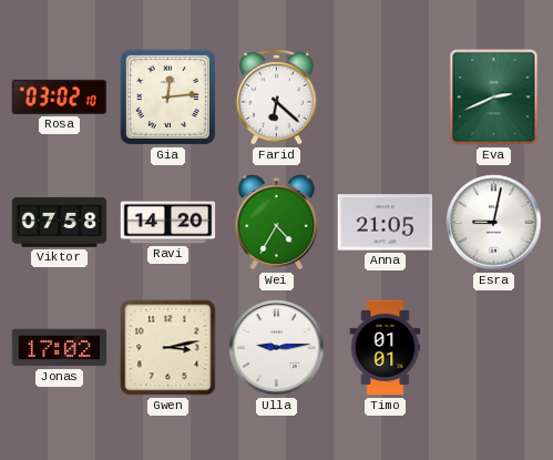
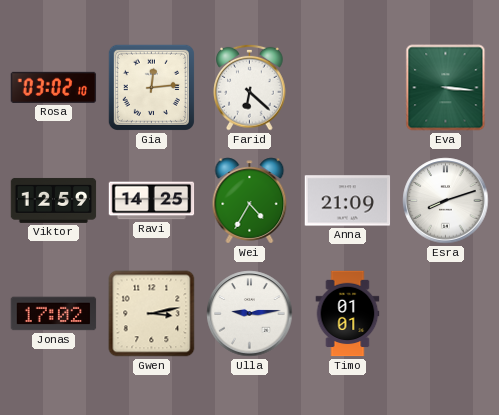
Eva: 2:41 -> 3:16
Viktor: 07:58 -> 12:59
Ravi: 14:20 -> 14:25
Anna: 21:05 -> 21:09
Esra: 9:02 -> 8:12
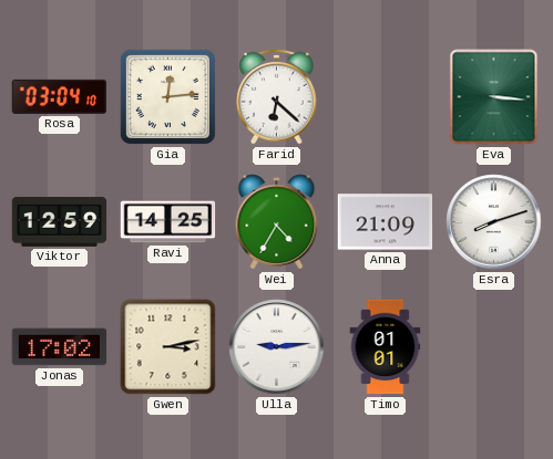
Rosa: 03:02 -> 03:04
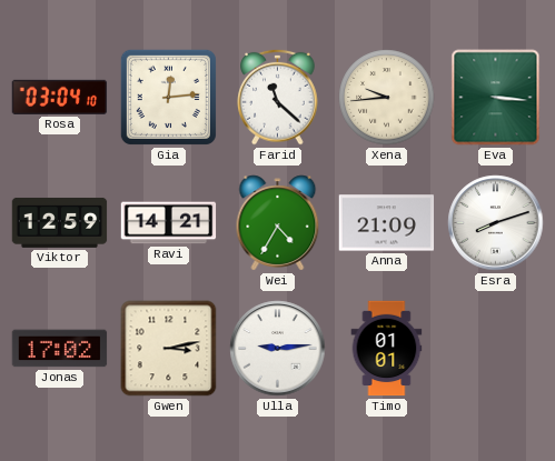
Farid: 6:22 -> 11:22
Xena: none -> 9:44
Ravi: 14:25 -> 14:21
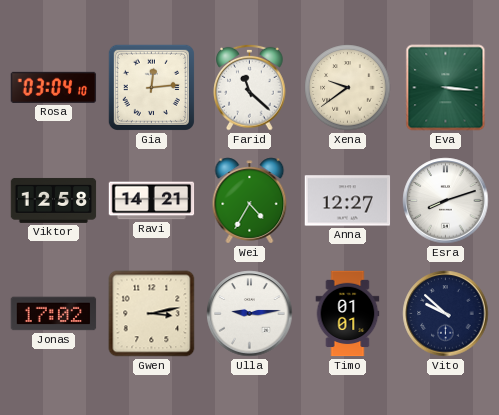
Xena: 9:44 -> 9:39
Viktor: 12:59 -> 12:58
Anna: 21:09 -> 12:27
Vito: none -> 9:52
